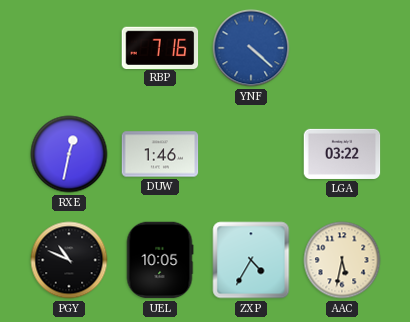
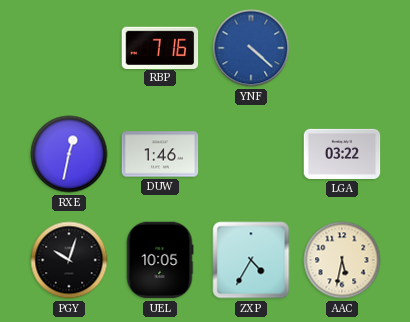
PGY: 10:49 -> 10:03
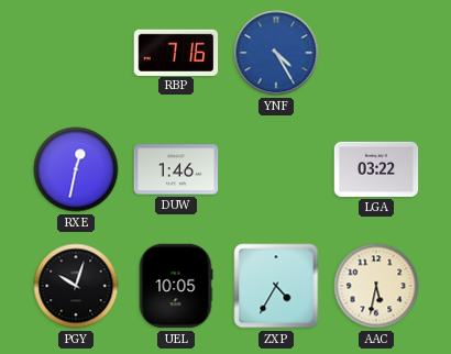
YNF: 4:22 -> 4:25
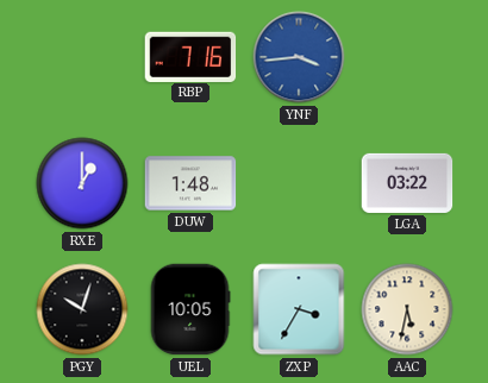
YNF: 4:25 -> 3:44
RXE: 12:32 -> 1:00
DUW: 1:46 -> 1:48
ZXP: 4:35 -> 3:35
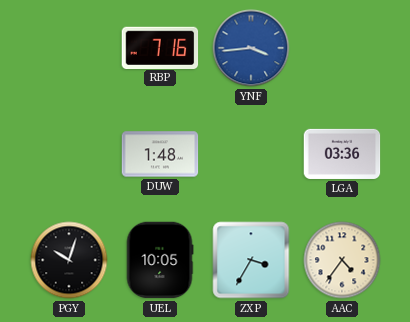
RXE: 1:00 -> none
LGA: 03:22 -> 03:36
AAC: 5:32 -> 4:36
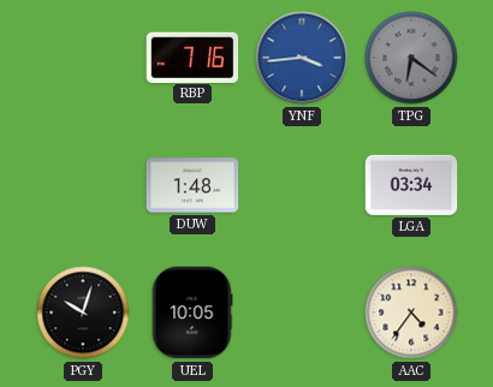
TPG: none -> 6:21
LGA: 03:36 -> 03:34
ZXP: 3:35 -> none
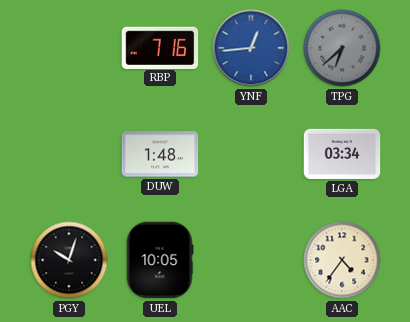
YNF: 3:44 -> 12:44
TPG: 6:21 -> 6:38
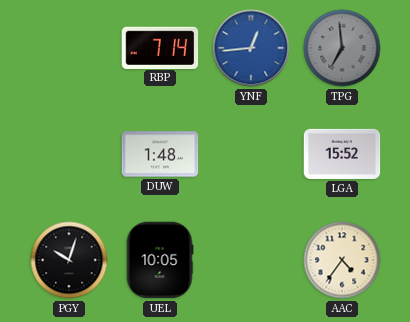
RBP: 7:16 -> 7:14
TPG: 6:38 -> 6:59
LGA: 03:34 -> 15:52
